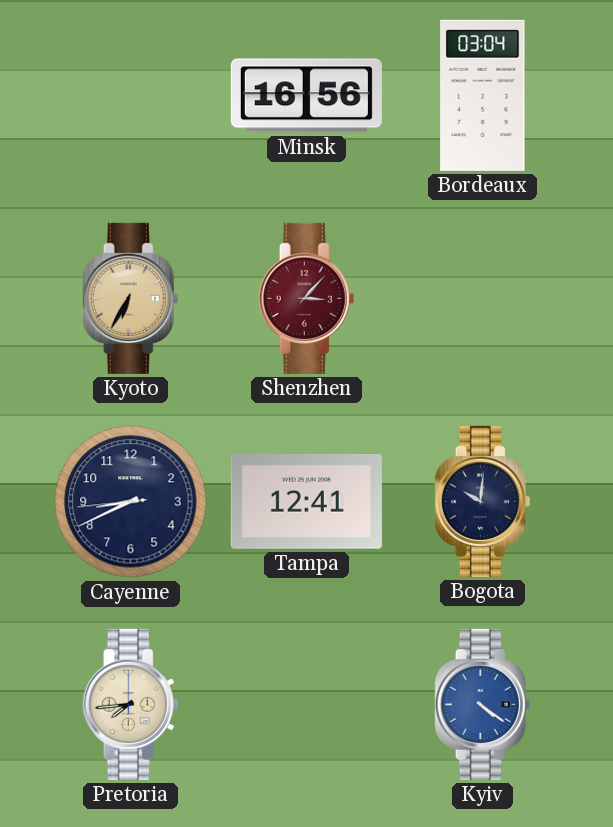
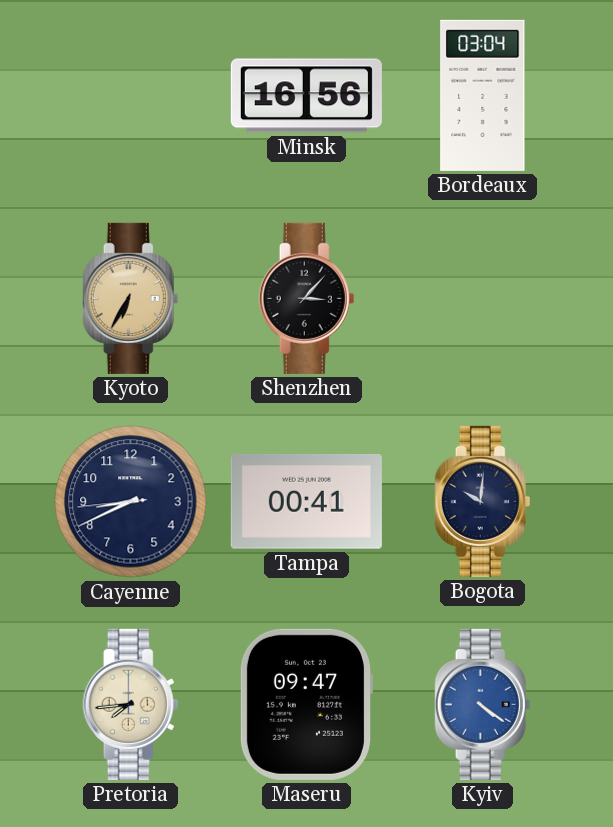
Shenzhen dial: burgundy -> black
Tampa: 12:41 -> 00:41
Maseru: none -> 09:47
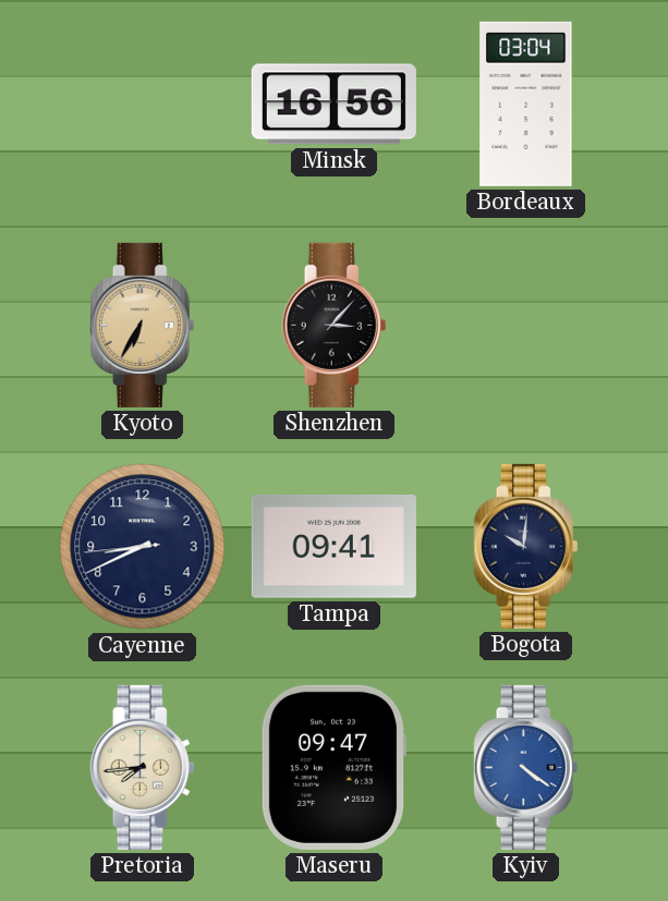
Tampa: 00:41 -> 09:41
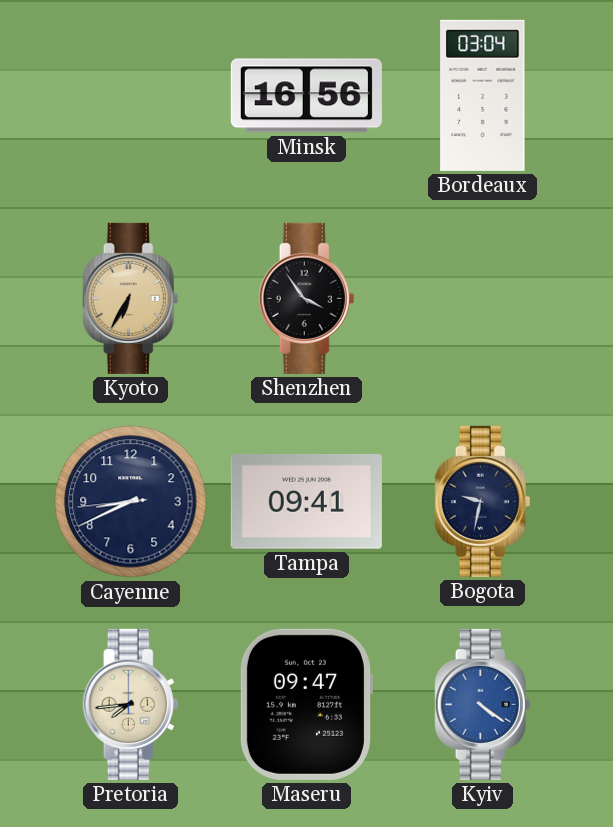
Shenzhen: 3:07 -> 3:54
Bogota: 10:01 -> 9:32
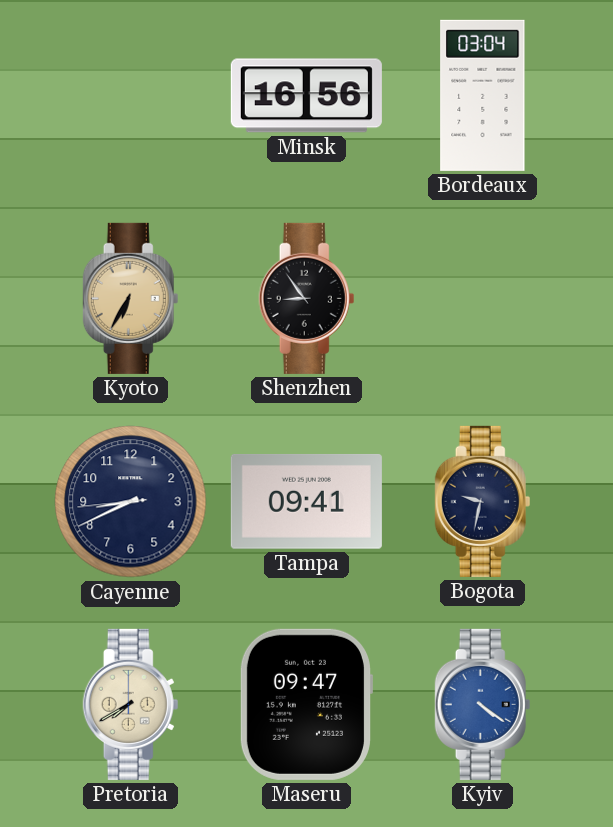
Shenzhen: 3:54 -> 8:54
Pretoria: 7:44 -> 7:40
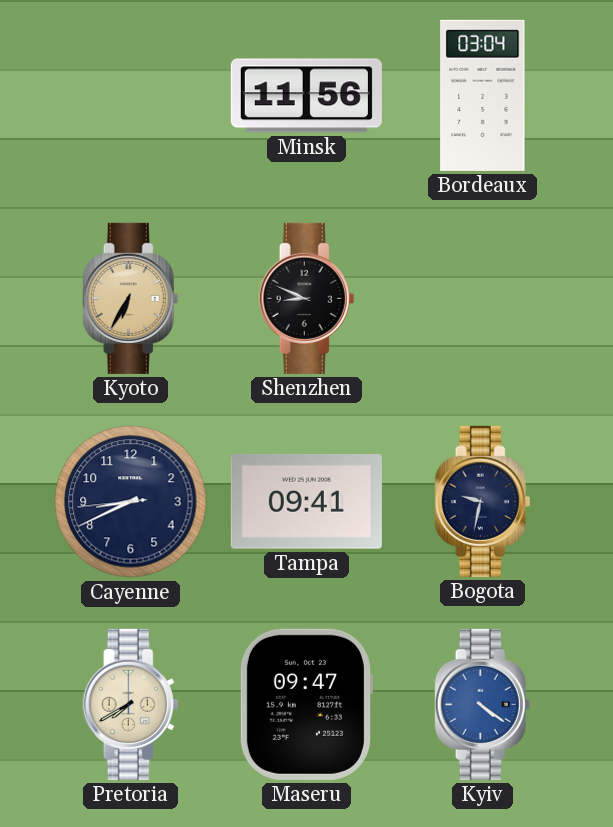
Minsk: 16:56 -> 11:56
Shenzhen: 8:54 -> 8:49
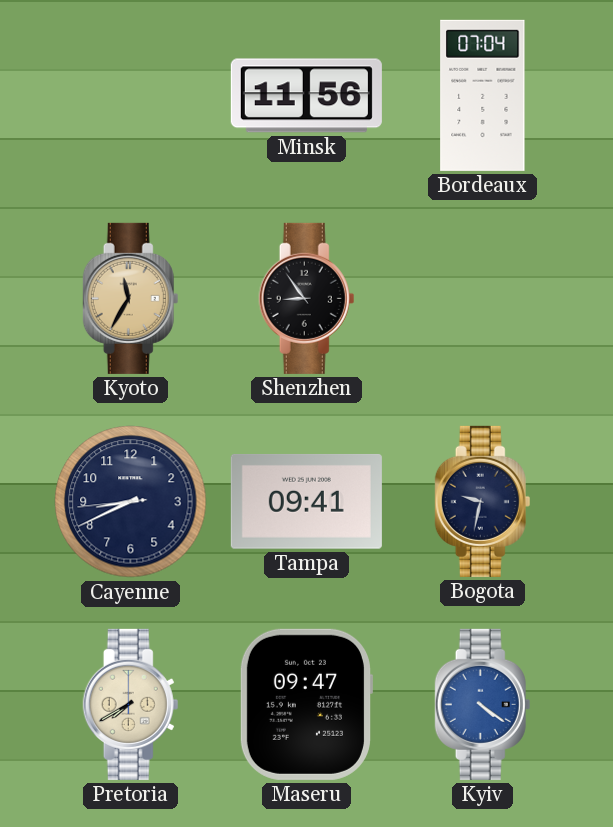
Bordeaux: 03:04 -> 07:04
Kyoto: 6:35 -> 11:35
Shenzhen: 8:49 -> 8:54
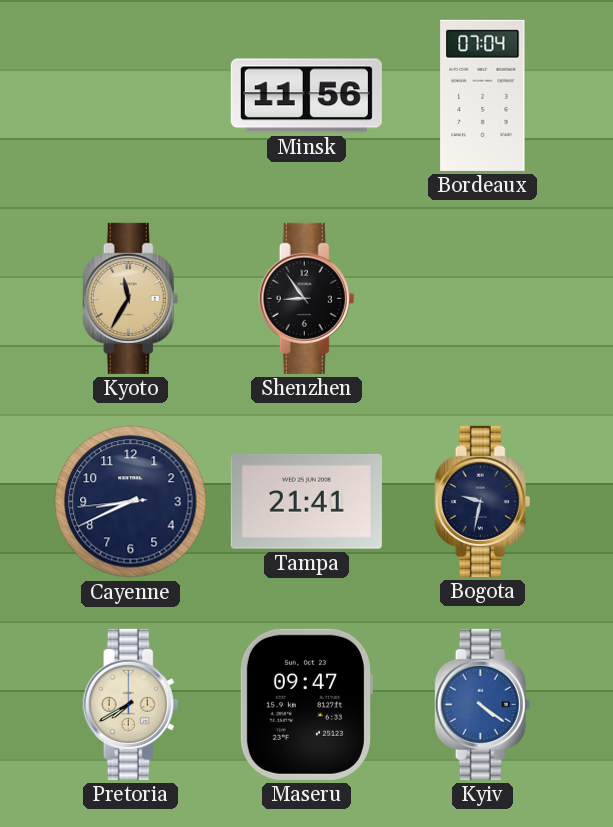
Tampa: 09:41 -> 21:41
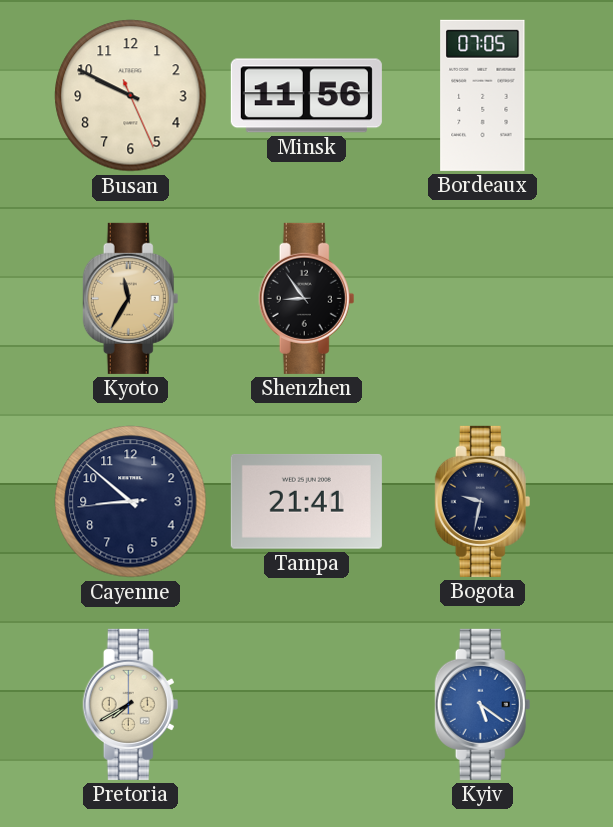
Busan: none -> 9:49
Bordeaux: 07:04 -> 07:05
Cayenne: 8:40 -> 8:51
Maseru: 09:47 -> none
Kyiv: 4:21 -> 5:21
